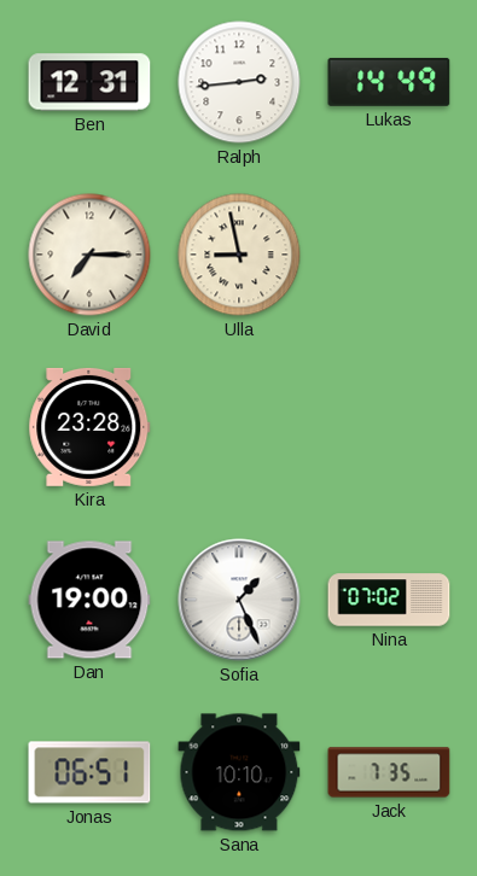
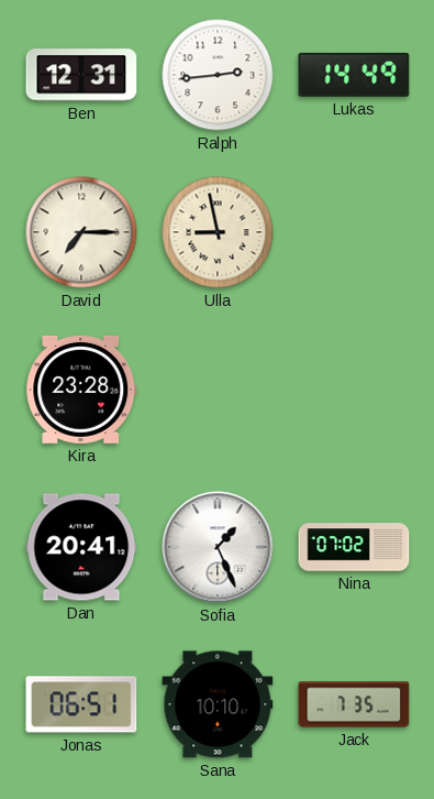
Dan: 19:00 -> 20:41
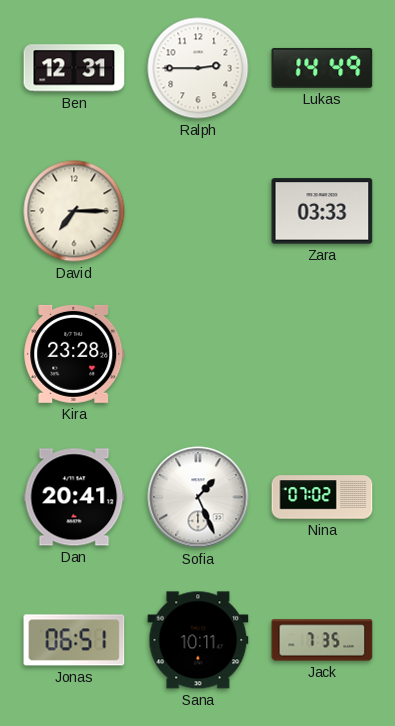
Ralph: 2:44 -> 2:45
Ulla: 8:58 -> none
Zara: none -> 03:33
Sana: 10:10 -> 10:11
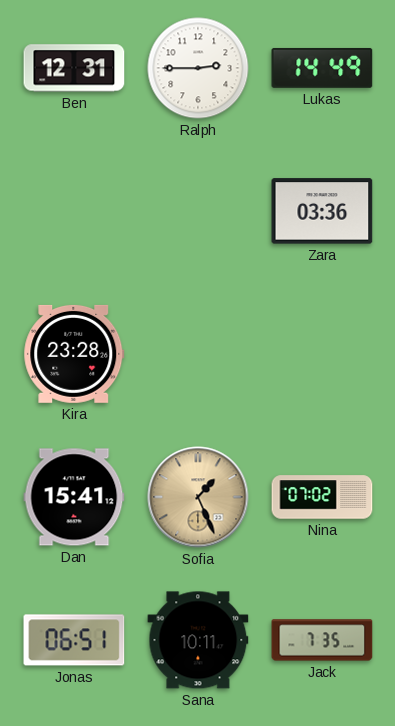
David: 7:15 -> none
Zara: 03:33 -> 03:36
Dan: 20:41 -> 15:41
Sofia dial: white -> champagne
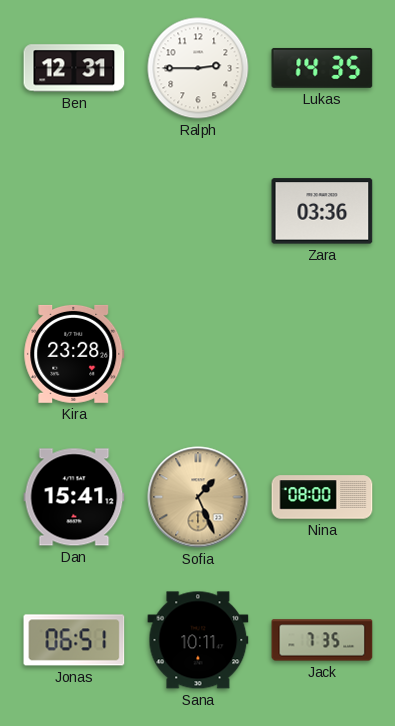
Lukas: 14:49 -> 14:35
Nina: 07:02 -> 08:00
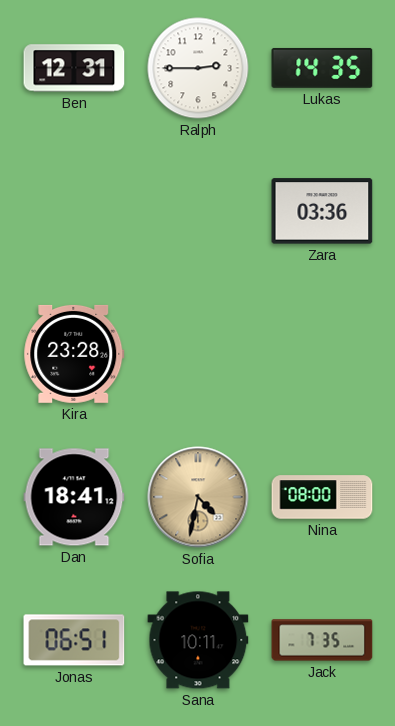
Dan: 15:41 -> 18:41
Sofia: 1:26 -> 4:32
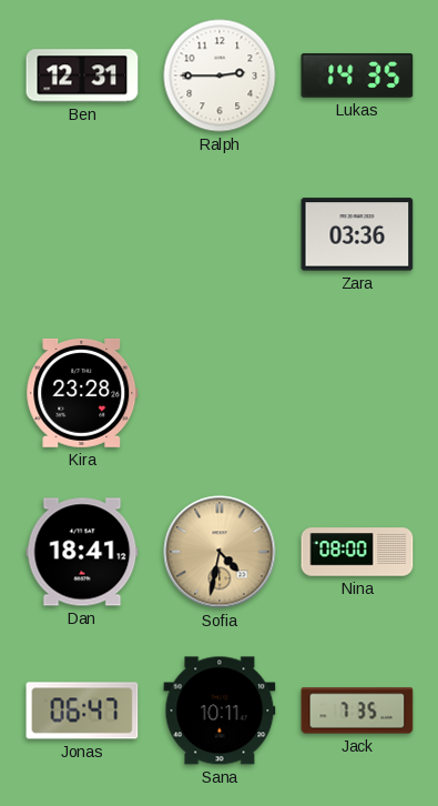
Jonas: 06:51 -> 06:47
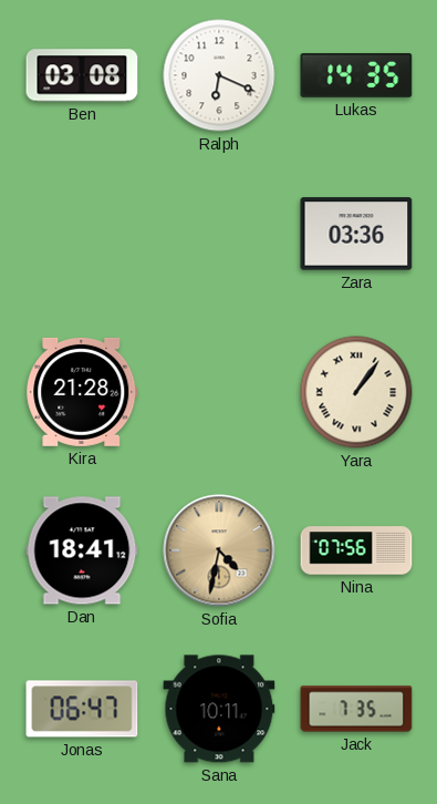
Ben: 12:31 -> 03:08
Ralph: 2:45 -> 6:19
Kira: 23:28 -> 21:28
Yara: none -> 1:06
Nina: 08:00 -> 07:56
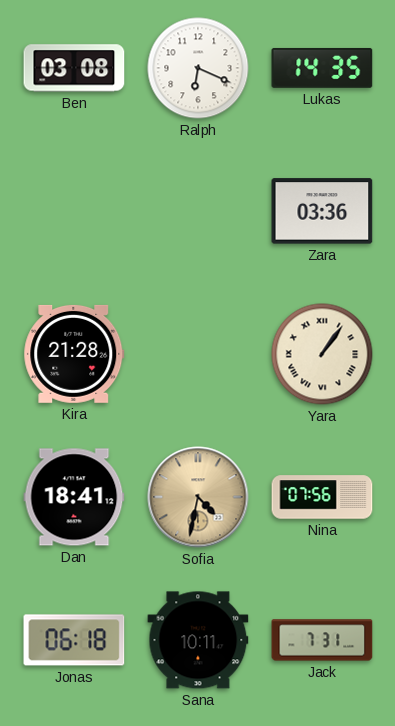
Jonas: 06:47 -> 06:18
Jack: 7:35 -> 7:31
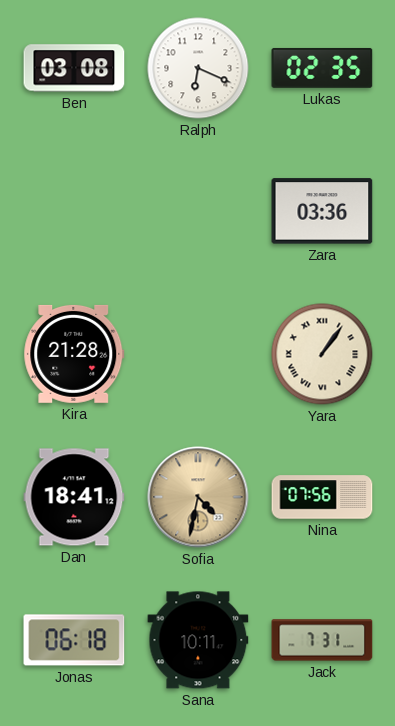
Lukas: 14:35 -> 02:35
